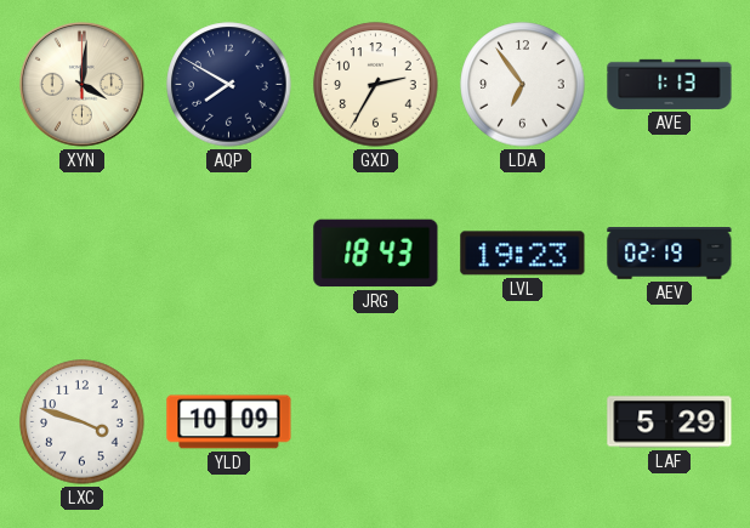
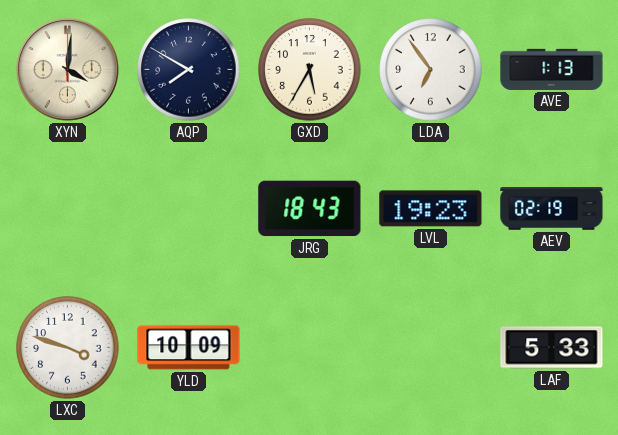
GXD: 2:35 -> 5:35
LAF: 5:29 -> 5:33
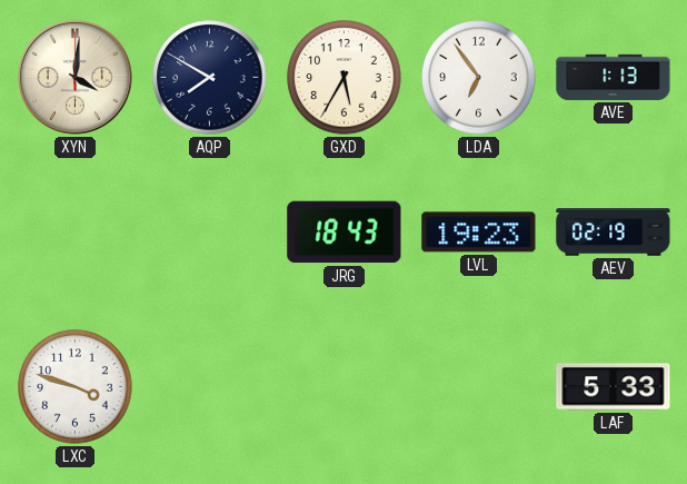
YLD: 10:09 -> none
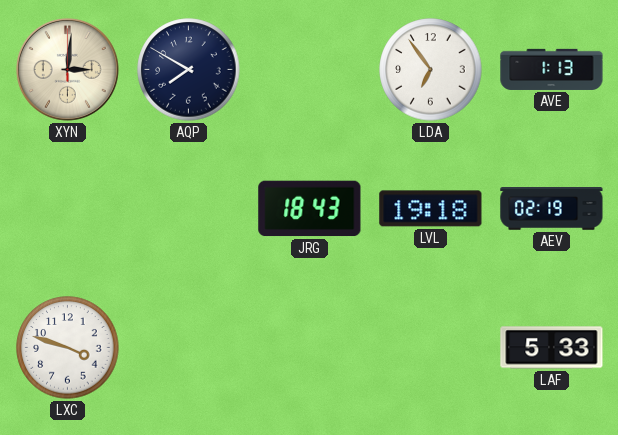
XYN: 4:01 -> 3:01
GXD: 5:35 -> none
LVL: 19:23 -> 19:18
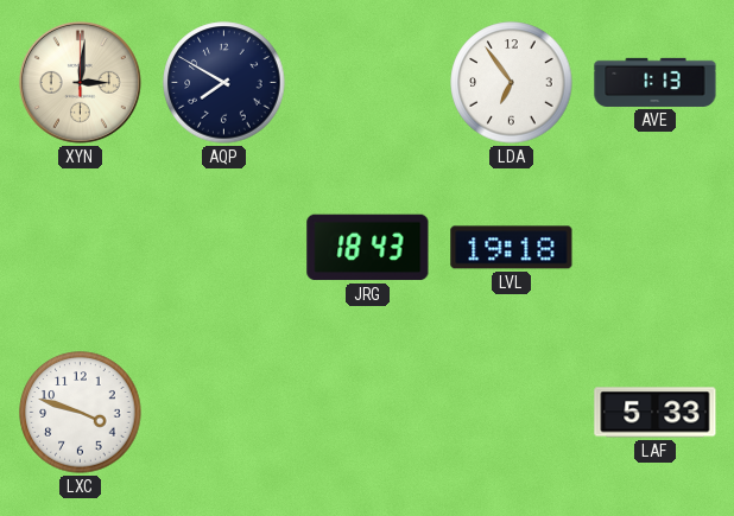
AEV: 02:19 -> none
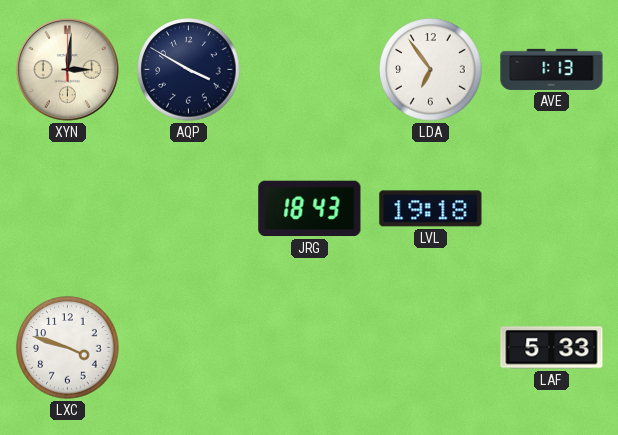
AQP: 7:50 -> 3:50
